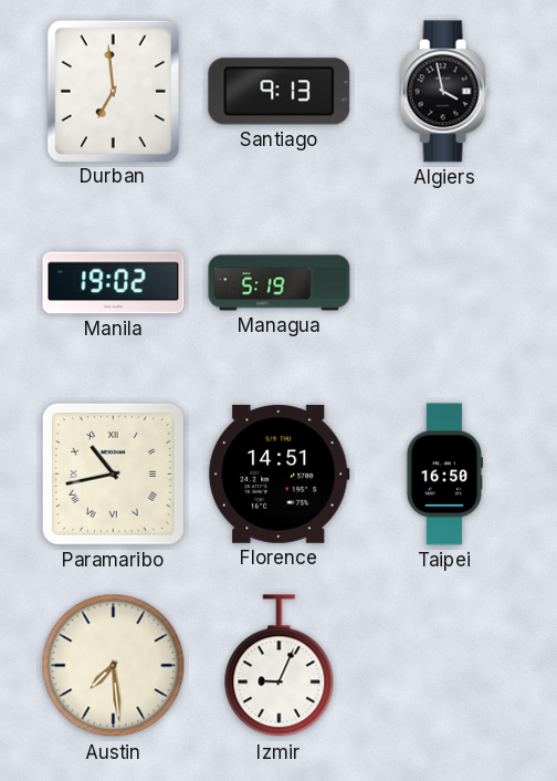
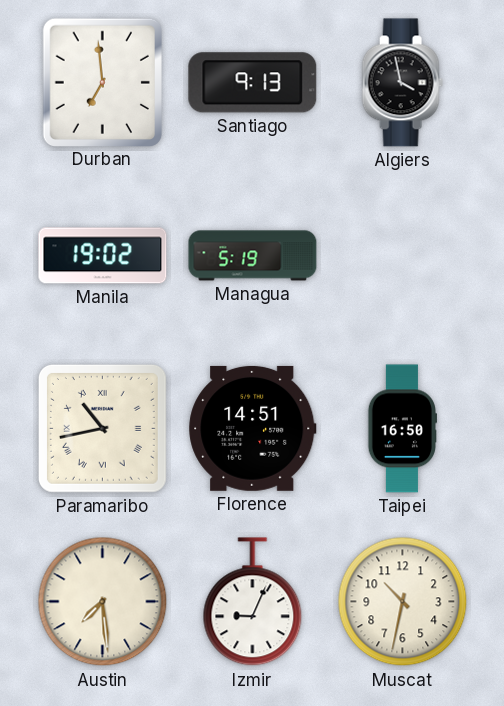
Muscat: none -> 10:32
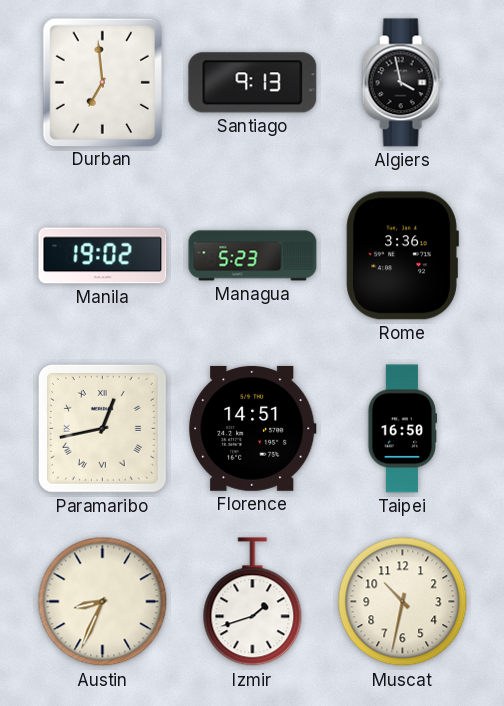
Managua: 5:19 -> 5:23
Rome: none -> 3:36
Paramaribo: 10:43 -> 12:43
Austin: 7:29 -> 8:34
Izmir: 9:04 -> 1:42
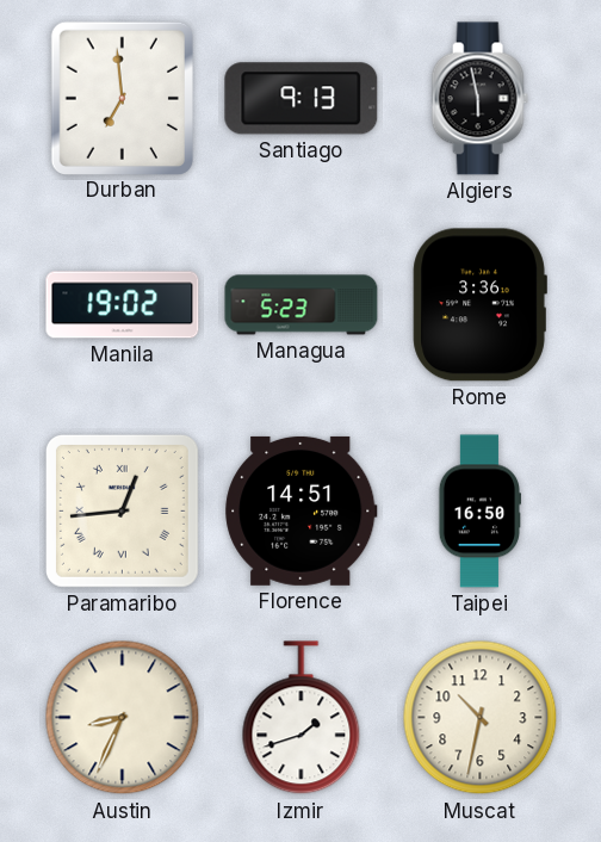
Algiers: 3:58 -> 5:58
Paramaribo: 12:43 -> 12:44
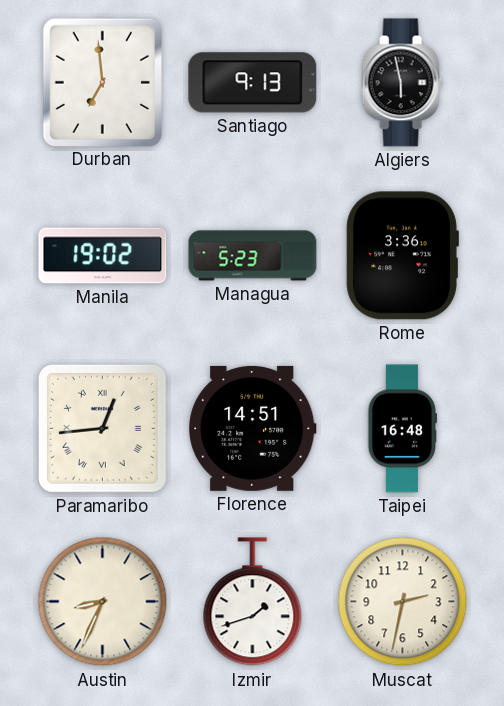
Taipei: 16:50 -> 16:48
Muscat: 10:32 -> 2:32
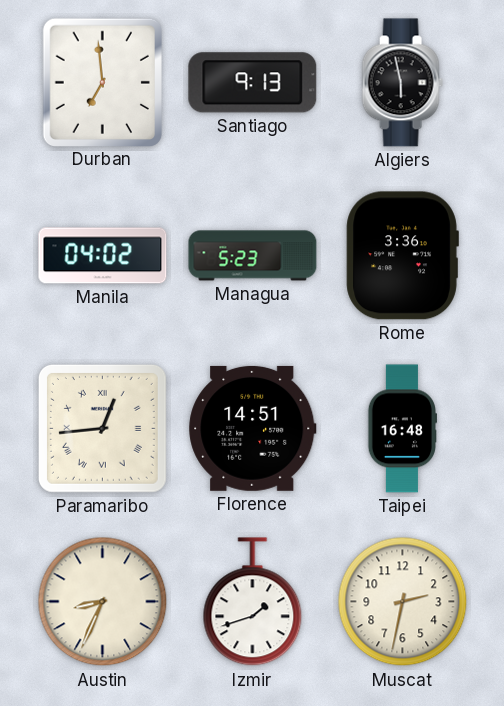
Manila: 19:02 -> 04:02
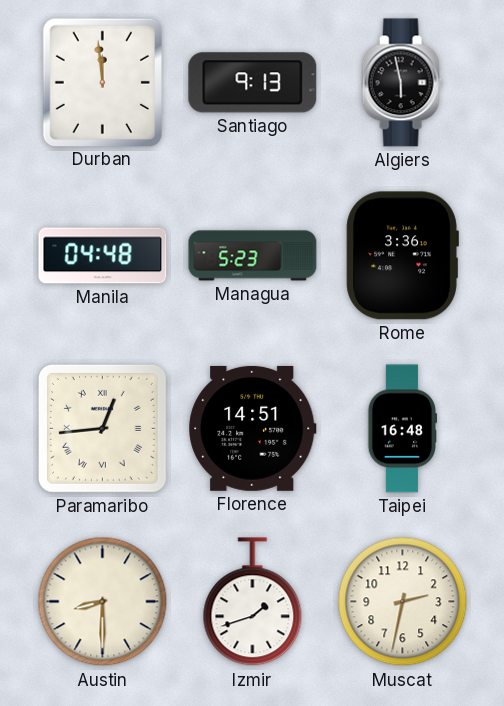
Durban: 6:59 -> 11:59
Manila: 04:02 -> 04:48
Austin: 8:34 -> 8:30
